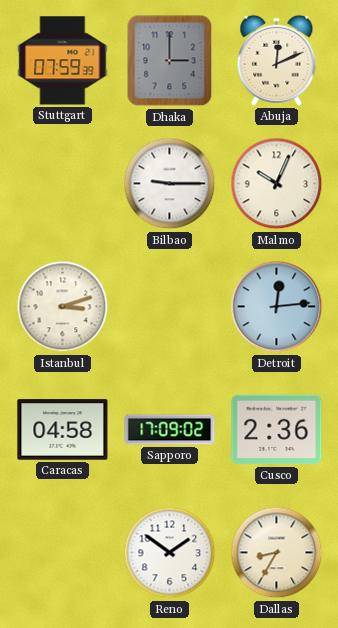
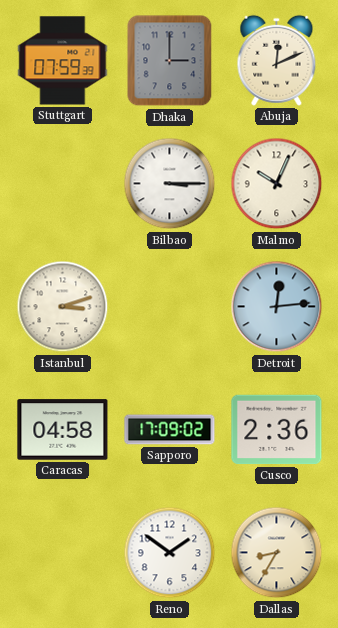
Bilbao: 9:15 -> 3:15
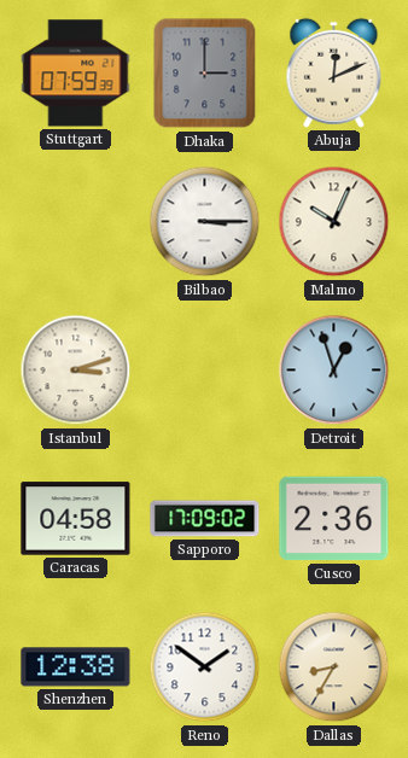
Detroit: 12:14 -> 12:57
Shenzhen: none -> 12:38
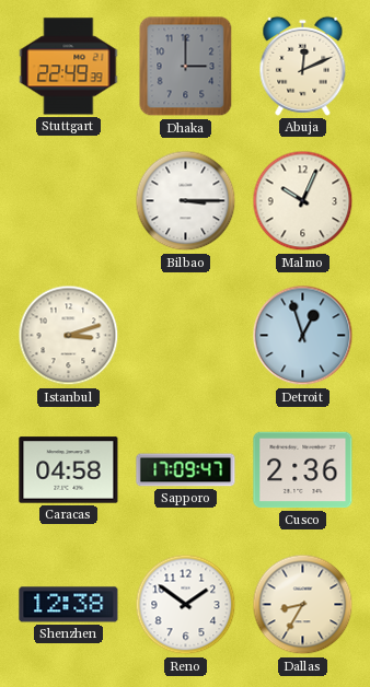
Stuttgart: 07:59 -> 22:49
Sapporo: 17:09:02 -> 17:09:47
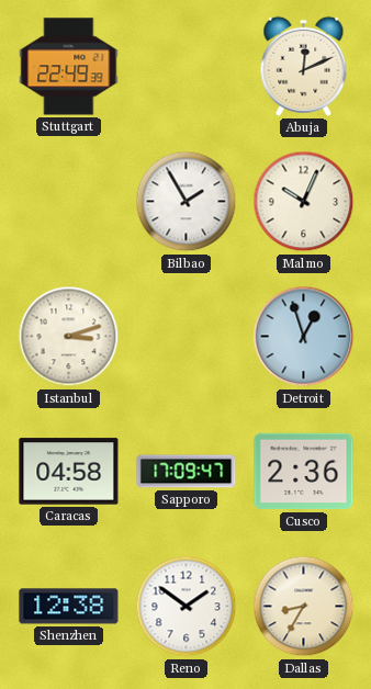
Dhaka: 3:00 -> none
Bilbao: 3:15 -> 1:55
